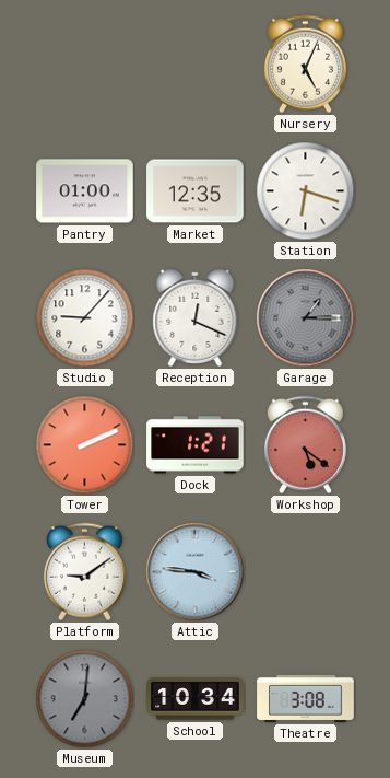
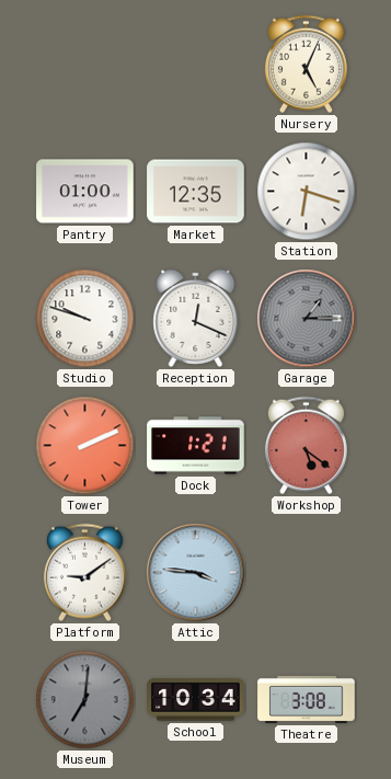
Studio: 9:07 -> 9:48
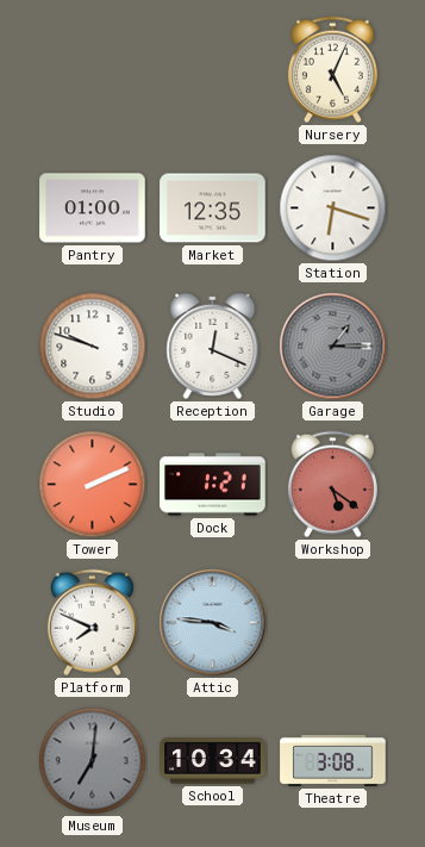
Platform: 9:09 -> 7:49
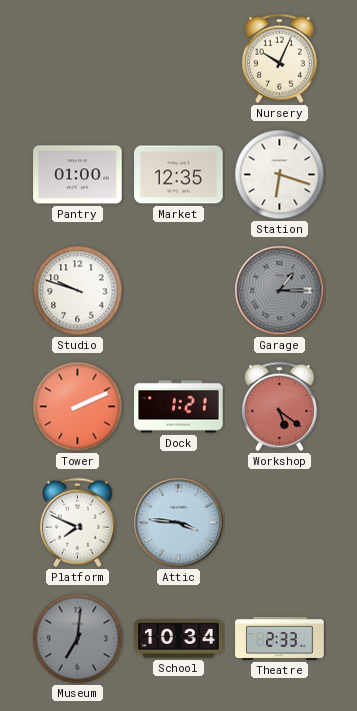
Nursery: 5:04 -> 10:04
Reception: 12:19 -> none
Theatre: 3:08 -> 2:33
